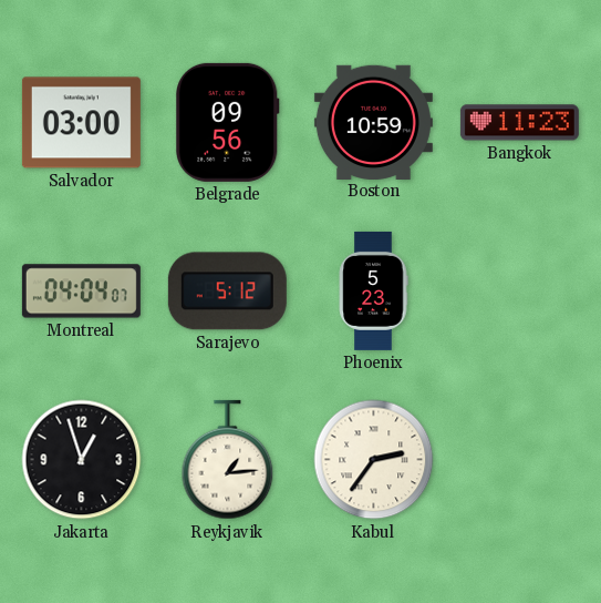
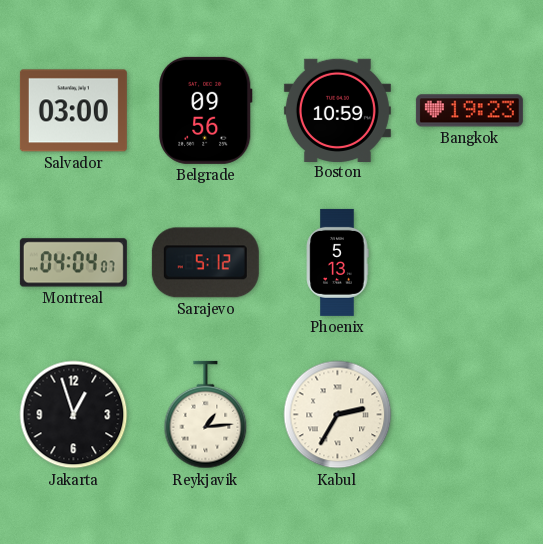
Bangkok: 11:23 -> 19:23
Phoenix: 5:23 -> 5:13
Kabul: 2:36 -> 2:35
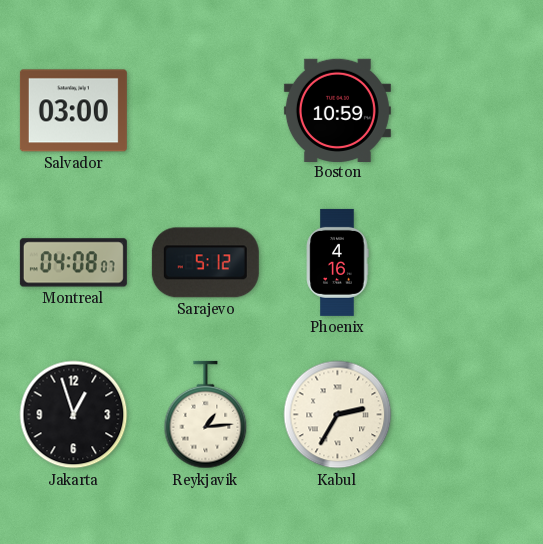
Belgrade: 09:56 -> none
Bangkok: 19:23 -> none
Montreal: 04:04 -> 04:08
Phoenix: 5:13 -> 4:16
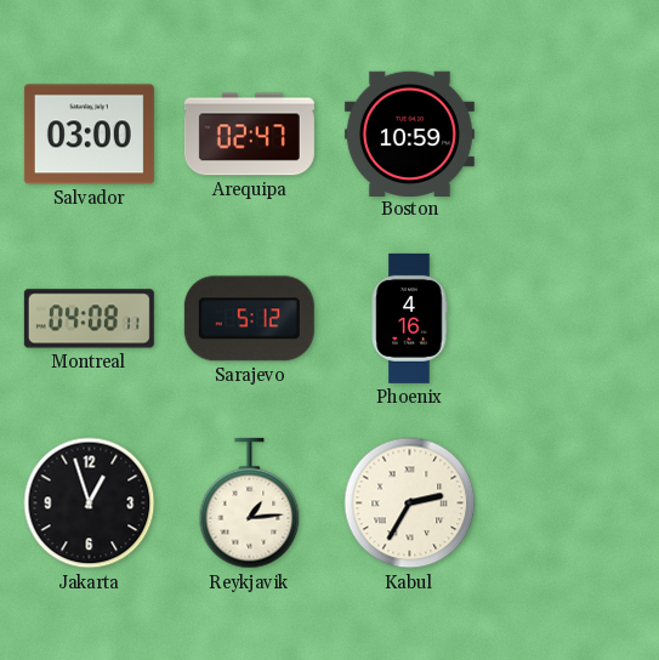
Arequipa: none -> 02:47
Montreal: 04:08:07 -> 04:08:11
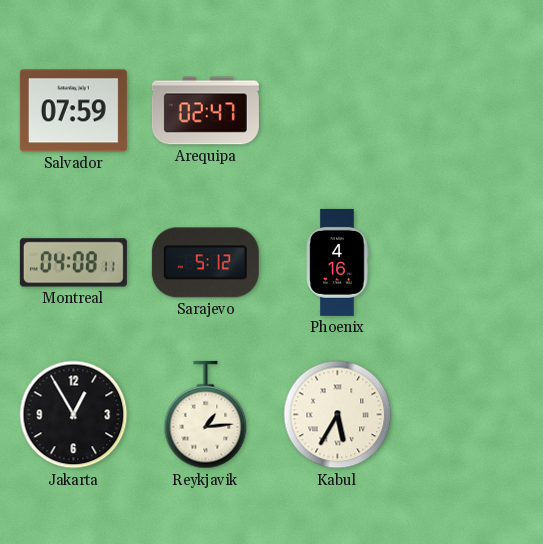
Salvador: 03:00 -> 07:59
Boston: 10:59 -> none
Jakarta: 12:57 -> 12:55
Kabul: 2:35 -> 5:35
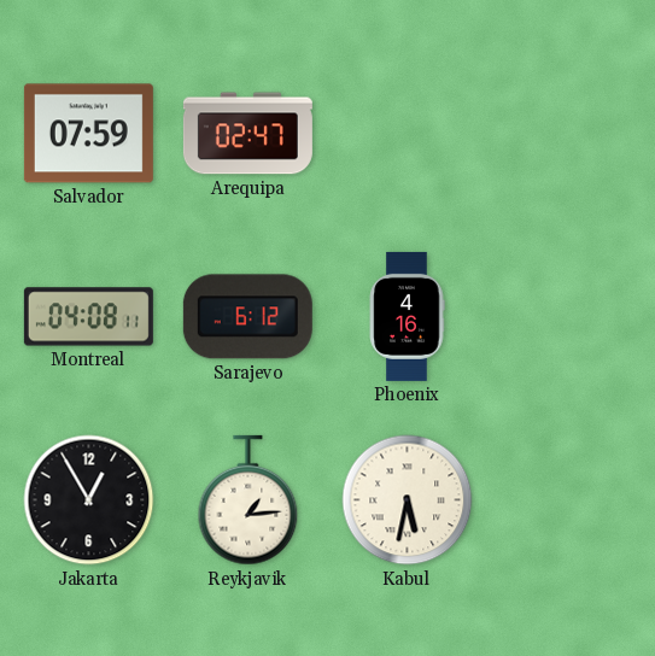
Sarajevo: 5:12 -> 6:12
Kabul: 5:35 -> 5:32
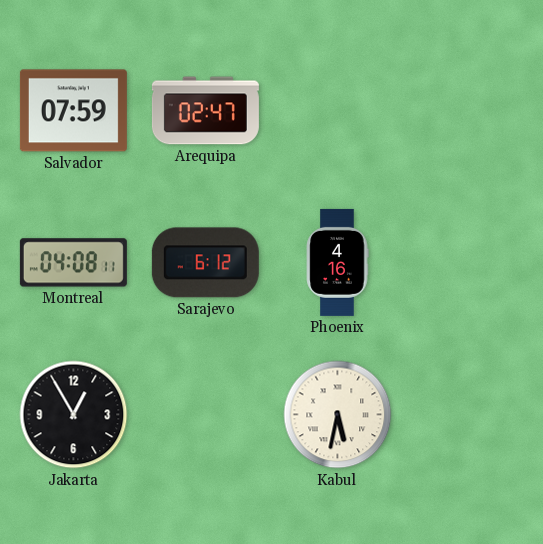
Reykjavik: 1:14 -> none
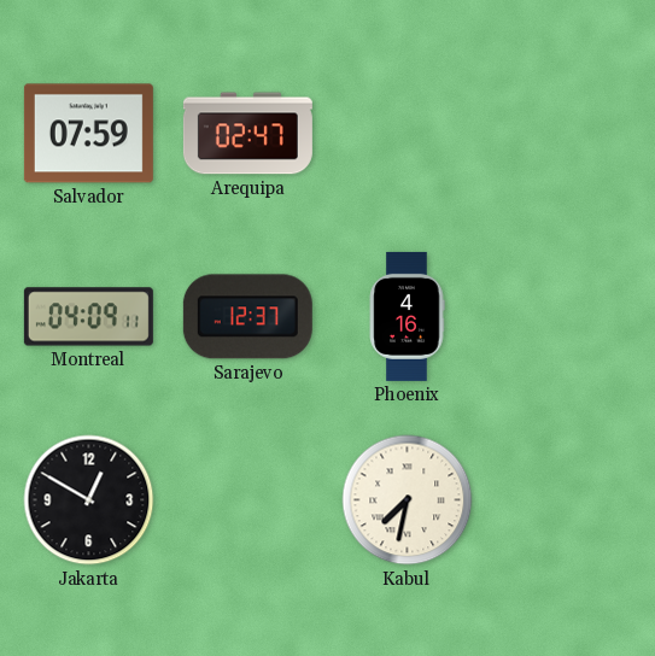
Montreal: 04:08 -> 04:09
Sarajevo: 6:12 -> 12:37
Jakarta: 12:55 -> 12:50
Kabul: 5:32 -> 7:32
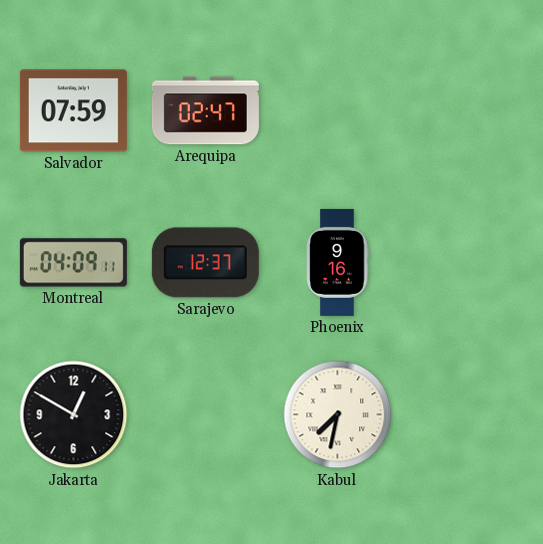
Phoenix: 4:16 -> 9:16
